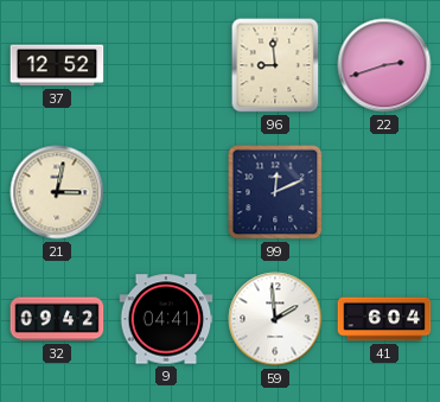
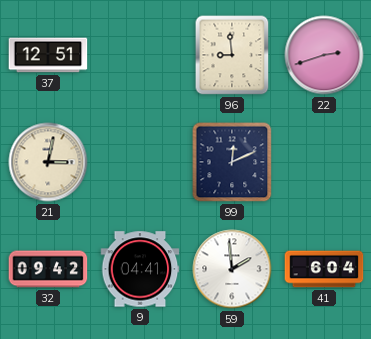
37: 12:52 -> 12:51
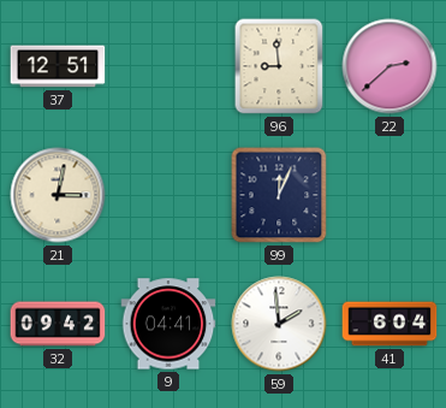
22: 2:42 -> 2:38
99: 12:11 -> 12:04
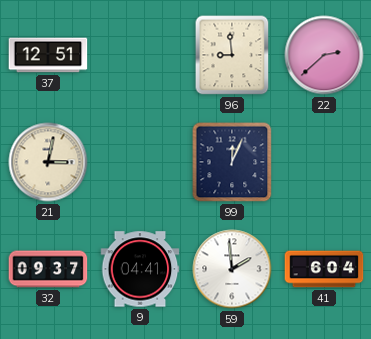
32: 09:42 -> 09:37
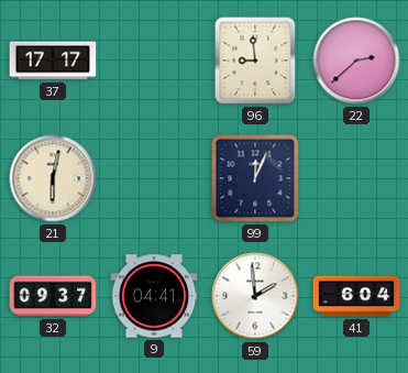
37: 12:51 -> 17:17
21: 3:02 -> 6:02
